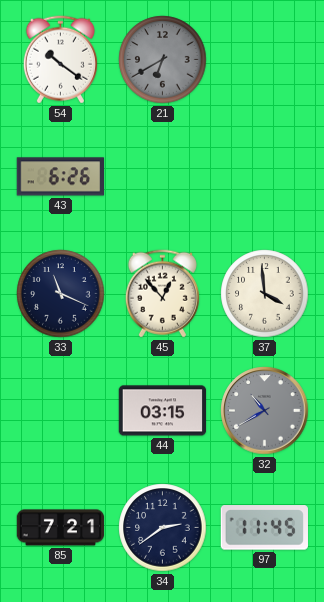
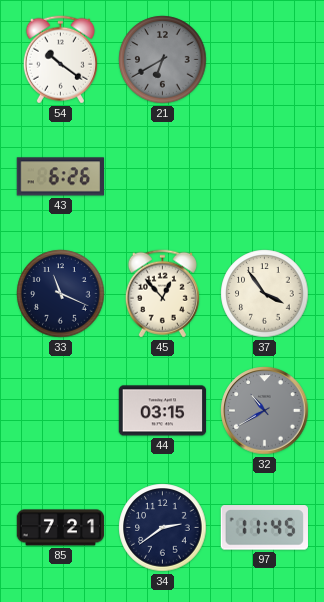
37: 3:59 -> 3:54
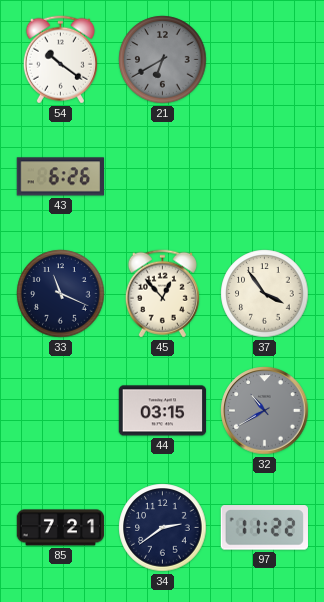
97: 11:45 -> 11:22
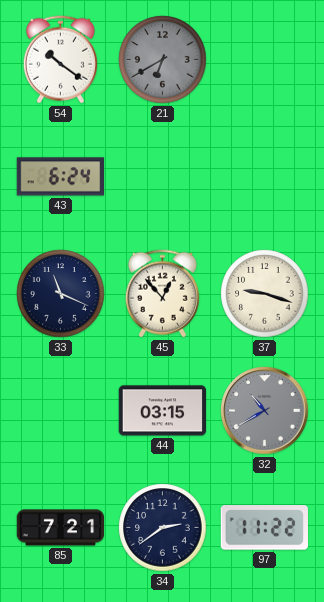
43: 6:26 -> 6:24
37: 3:54 -> 9:18
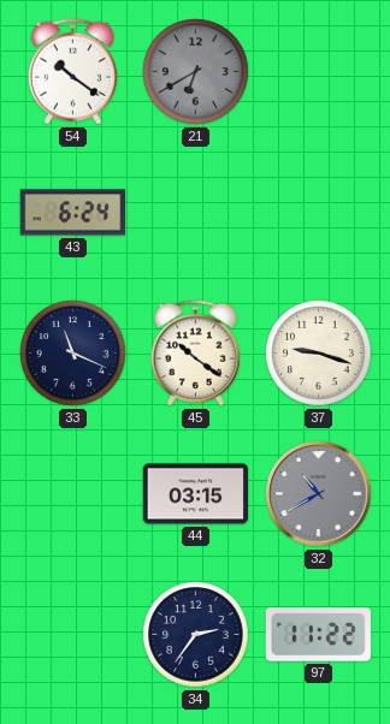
45: 12:53 -> 10:21
85: 7:21 -> none
34: 2:39 -> 2:36
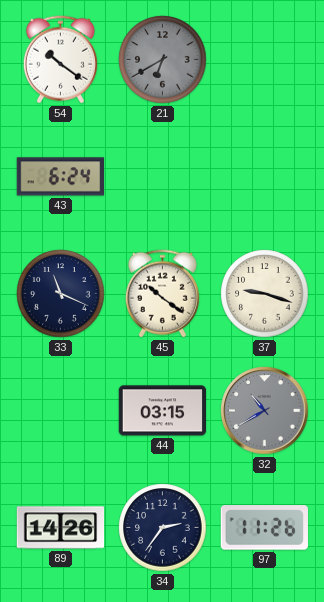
89: none -> 14:26
97: 11:22 -> 11:26
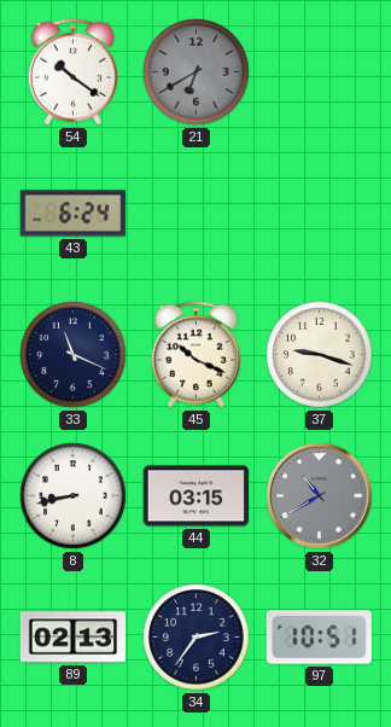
45: 10:21 -> 10:19
8: none -> 8:43
89: 14:26 -> 02:13
97: 11:26 -> 10:51
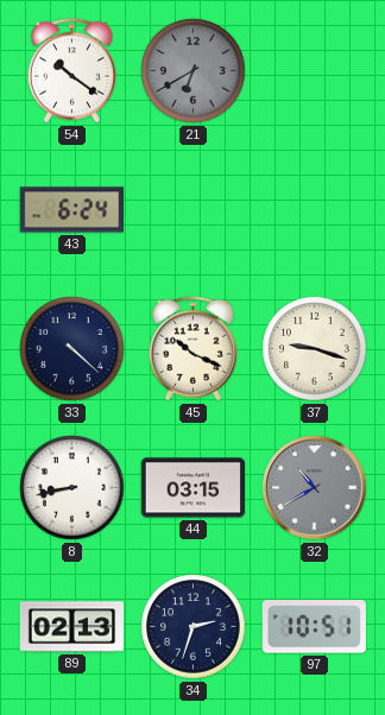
33: 11:19 -> 4:22
34: 2:36 -> 2:33
